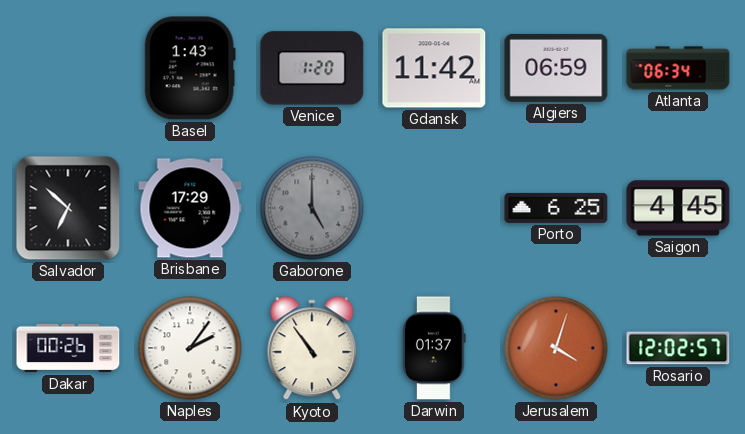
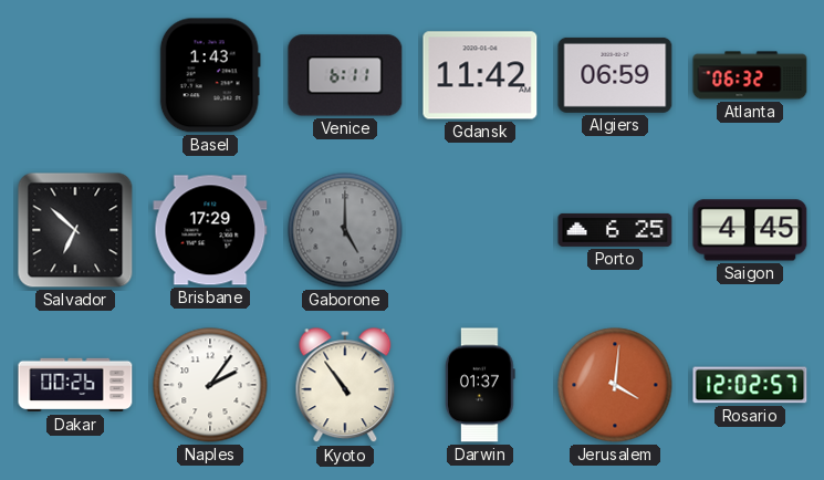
Venice: 1:20 -> 6:11
Atlanta: 06:34 -> 06:32
Jerusalem: 4:03 -> 4:01
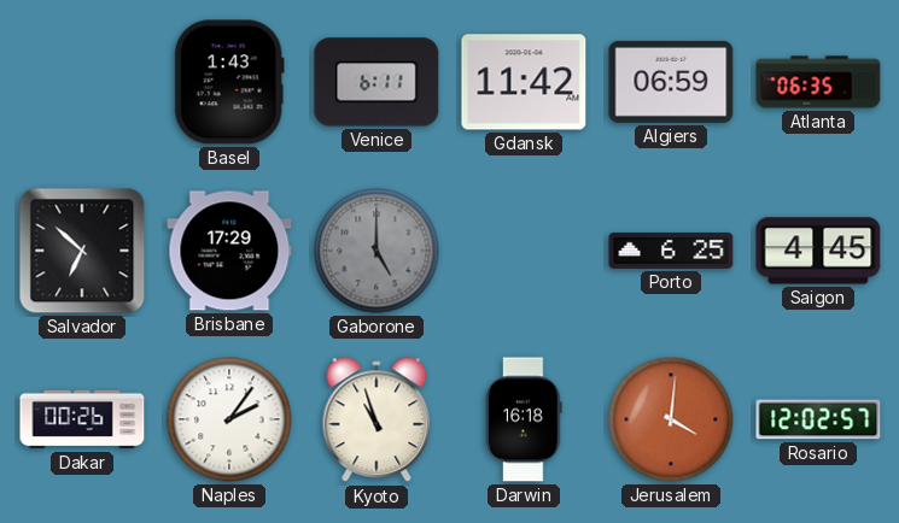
Atlanta: 06:32 -> 06:35
Kyoto: 10:54 -> 10:57
Darwin: 01:37 -> 16:18
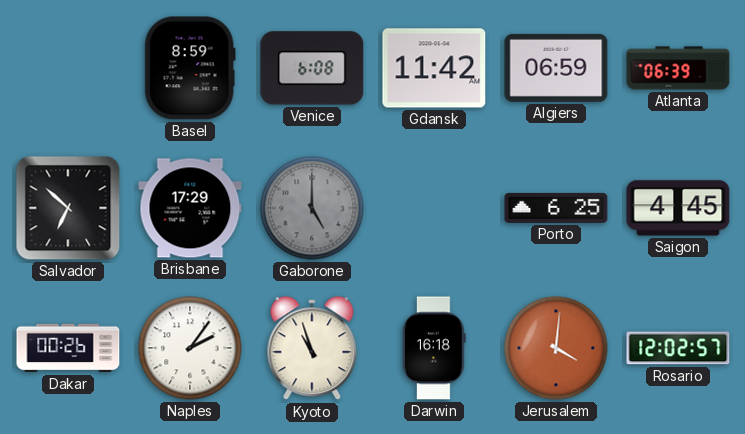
Basel: 1:43 -> 8:59
Venice: 6:11 -> 6:08
Atlanta: 06:35 -> 06:39
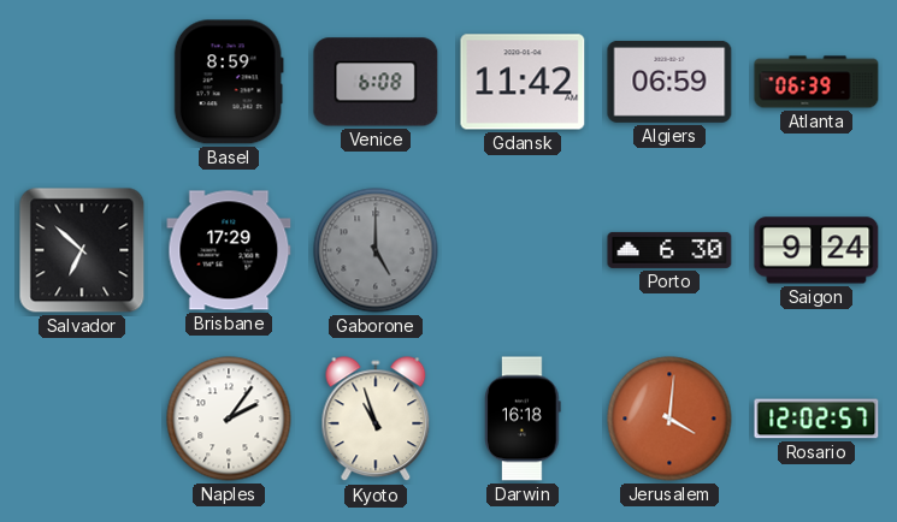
Porto: 6:25 -> 6:30
Saigon: 4:45 -> 9:24
Dakar: 00:26 -> none
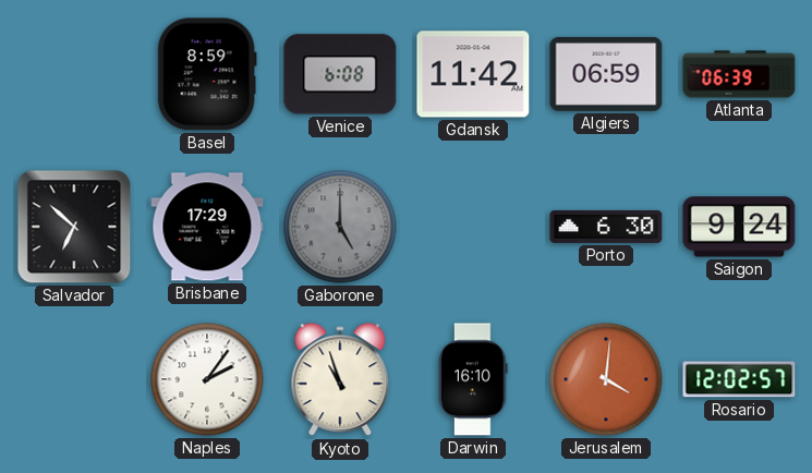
Darwin: 16:18 -> 16:10
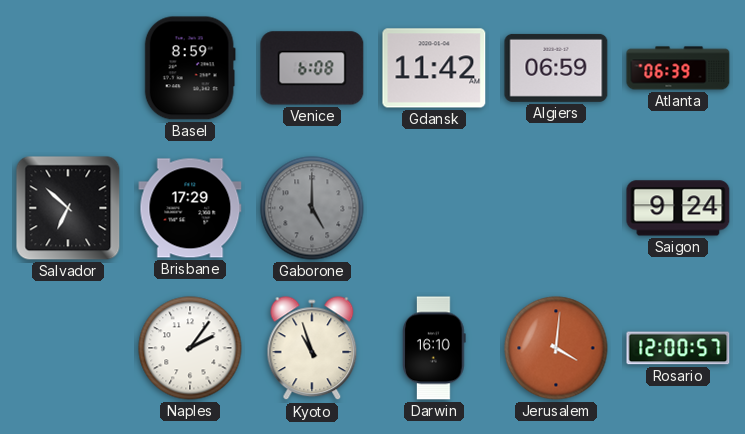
Porto: 6:30 -> none
Rosario: 12:02 -> 12:00
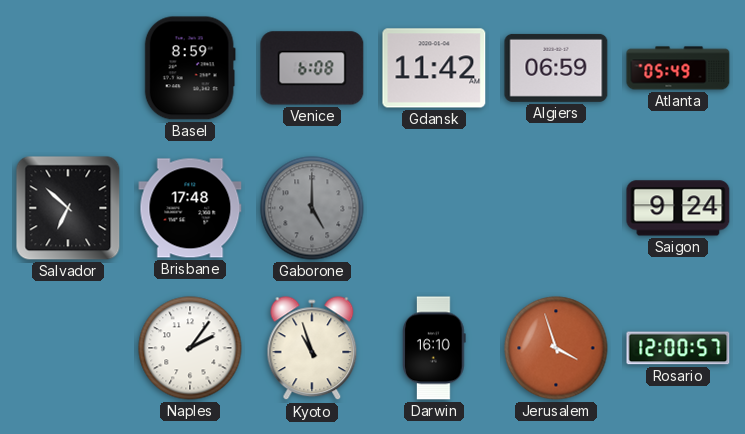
Atlanta: 06:39 -> 05:49
Brisbane: 17:29 -> 17:48
Jerusalem: 4:01 -> 3:57
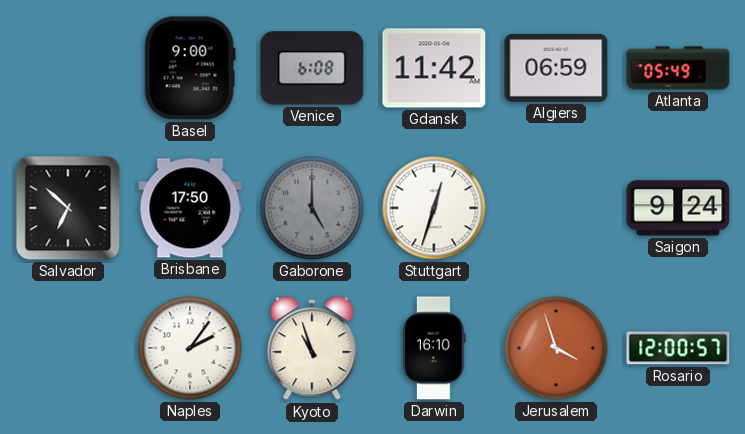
Basel: 8:59 -> 9:00
Brisbane: 17:48 -> 17:50
Stuttgart: none -> 12:33
